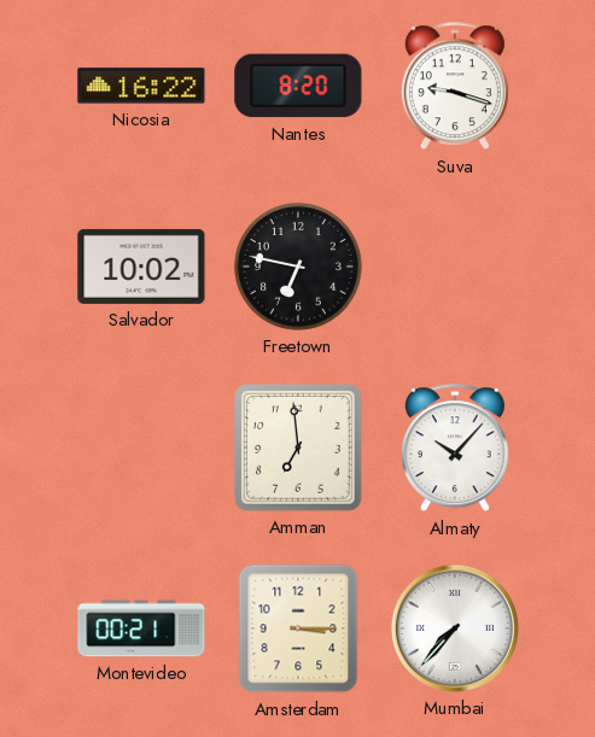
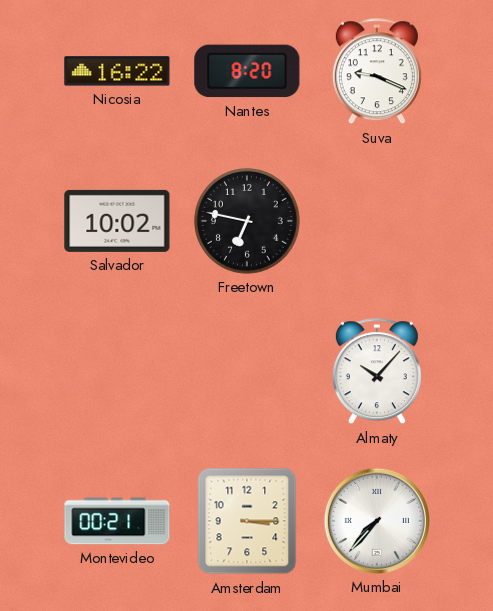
Suva: 9:18 -> 9:19
Amman: 6:59 -> none
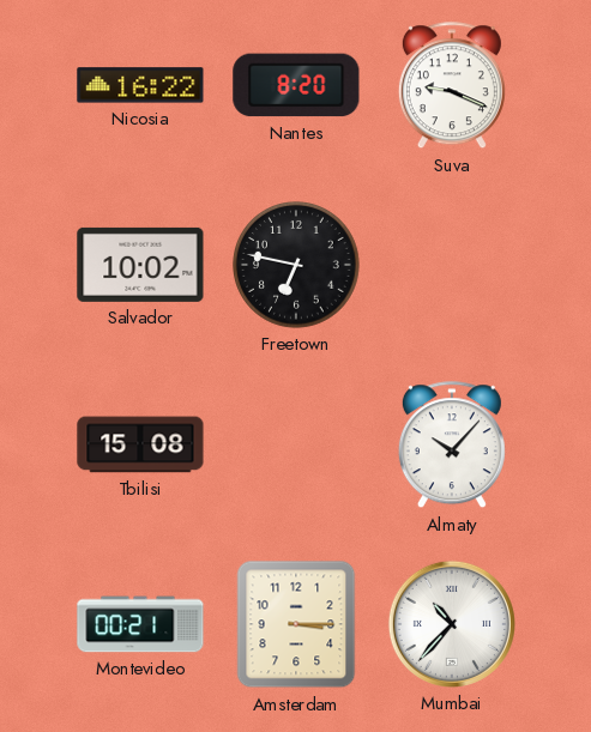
Tbilisi: none -> 15:08
Mumbai: 7:37 -> 10:37
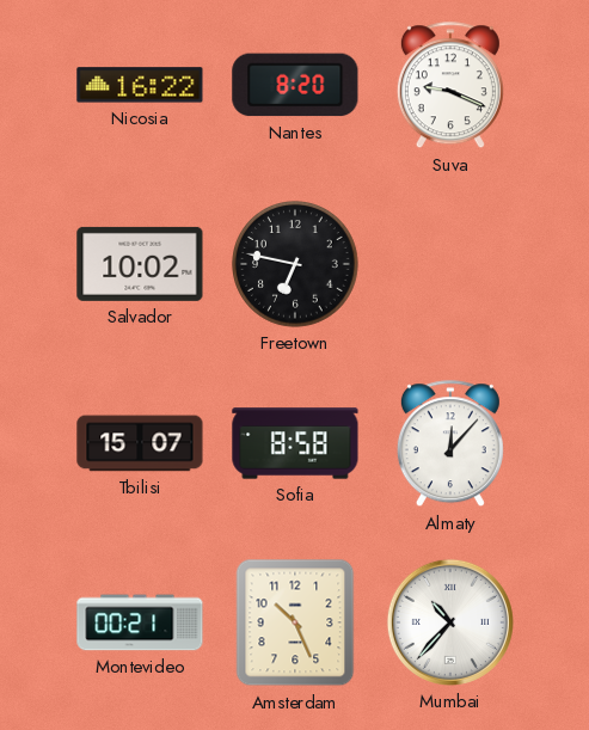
Tbilisi: 15:08 -> 15:07
Sofia: none -> 8:58
Almaty: 10:07 -> 12:07
Amsterdam: 3:15 -> 10:26
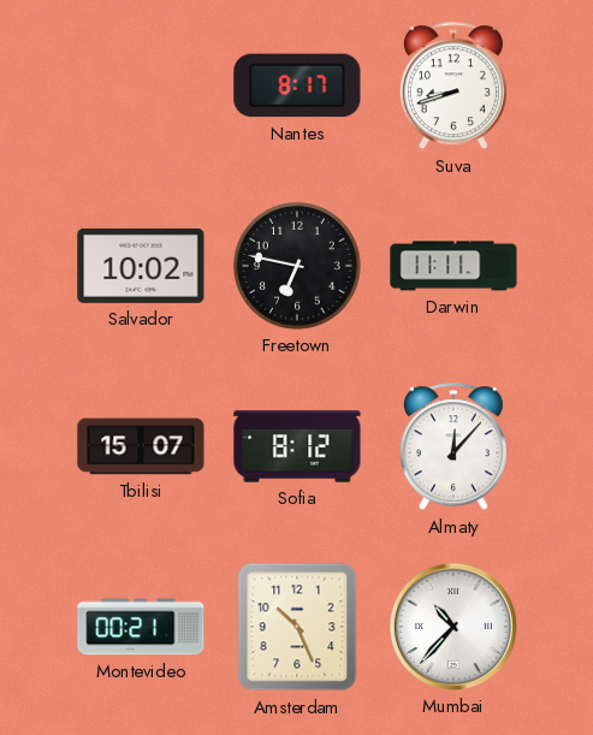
Nicosia: 16:22 -> none
Nantes: 8:20 -> 8:17
Suva: 9:19 -> 8:42
Darwin: none -> 11:11
Sofia: 8:58 -> 8:12
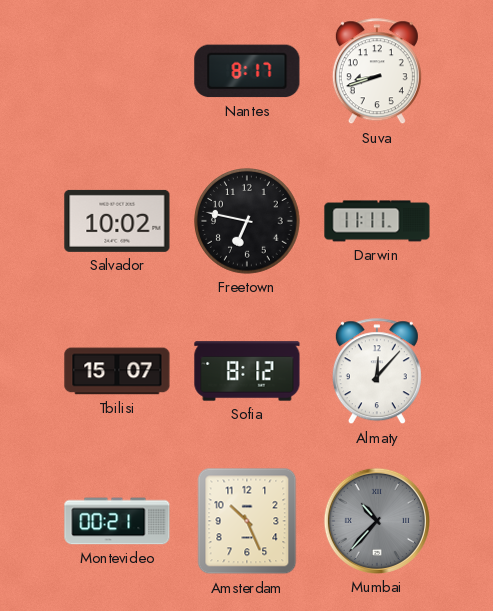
Mumbai dial: white -> grey
